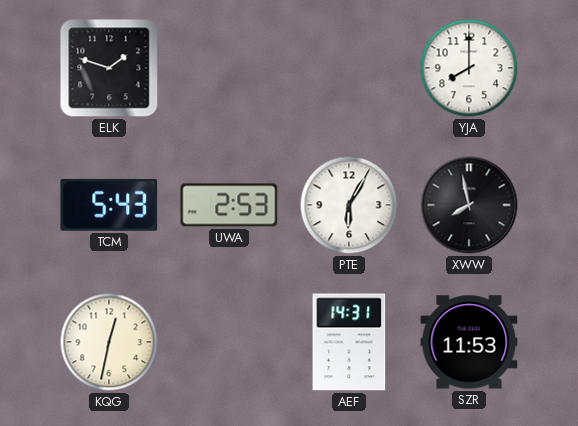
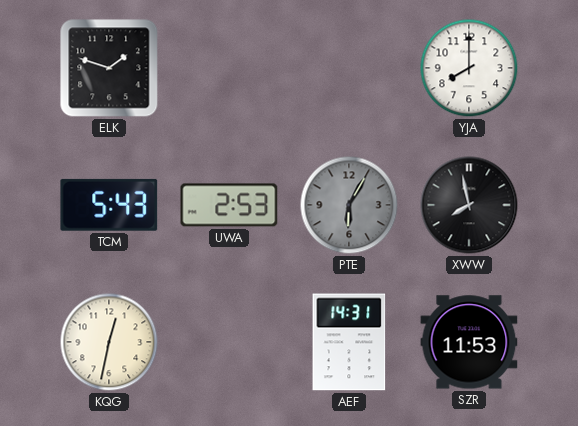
PTE dial: white -> grey
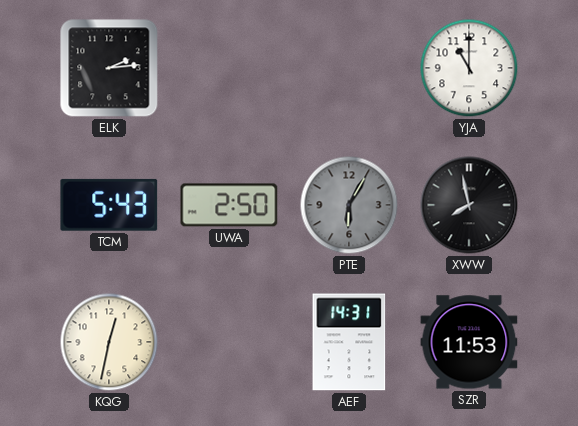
ELK: 1:48 -> 2:14
YJA: 8:00 -> 11:00
UWA: 2:53 -> 2:50
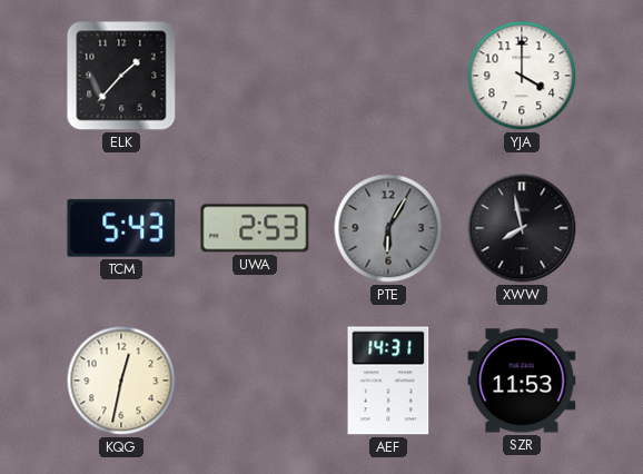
ELK: 2:14 -> 1:37
YJA: 11:00 -> 4:00
UWA: 2:50 -> 2:53
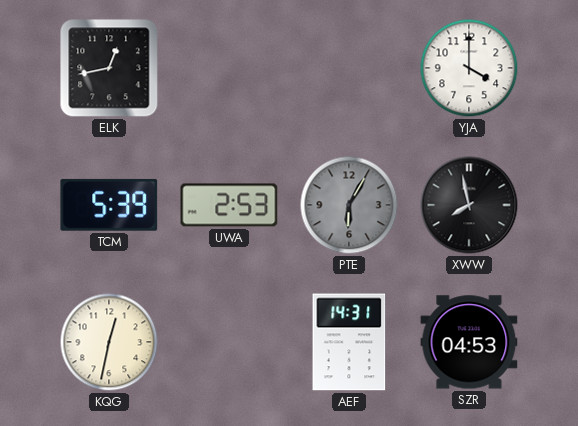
ELK: 1:37 -> 12:43
TCM: 5:43 -> 5:39
SZR: 11:53 -> 04:53
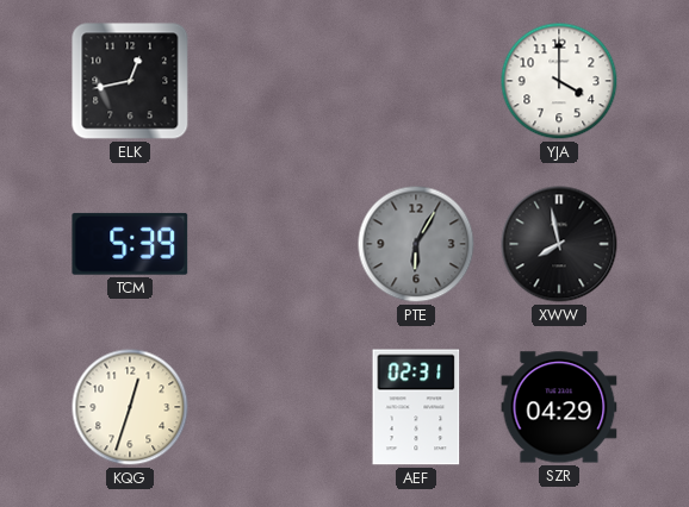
UWA: 2:53 -> none
KQG: 12:32 -> 12:33
AEF: 14:31 -> 02:31
SZR: 04:53 -> 04:29
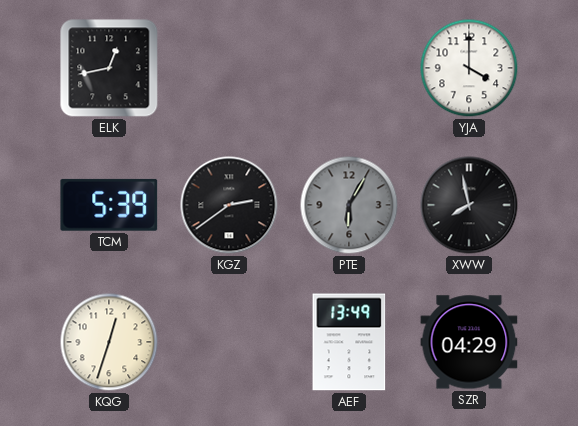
KGZ: none -> 2:39
AEF: 02:31 -> 13:49
